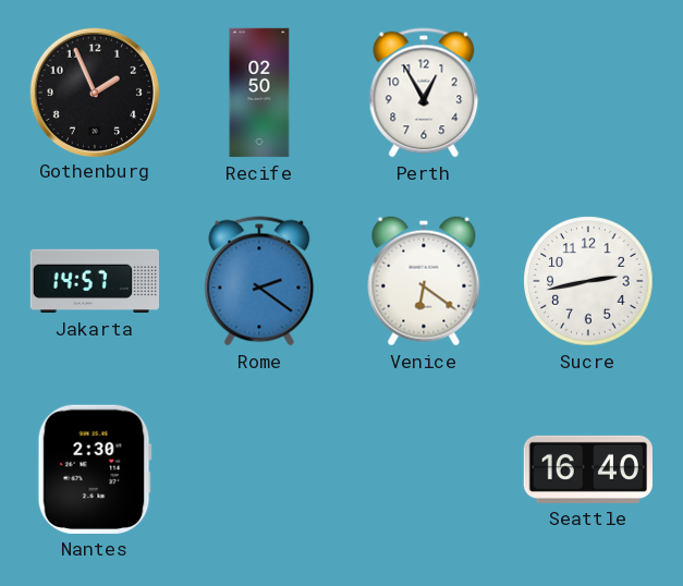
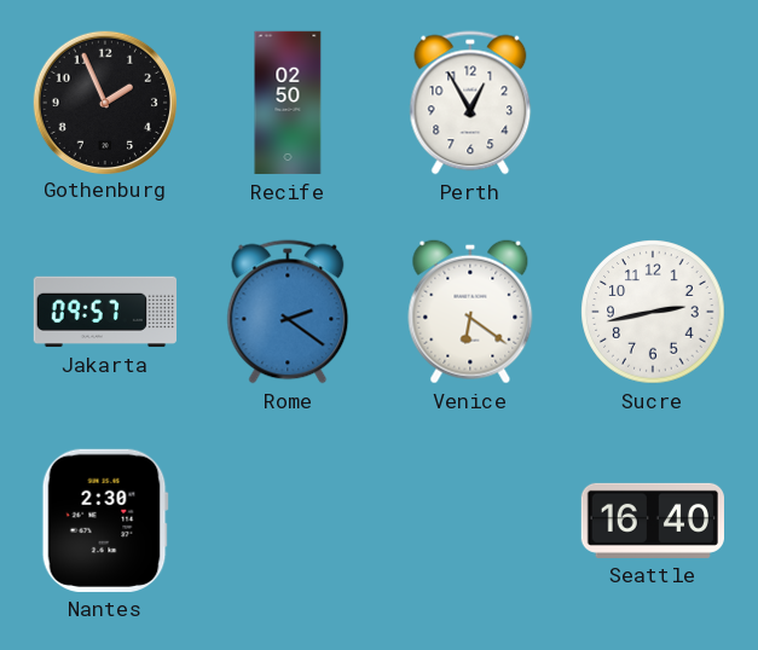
Jakarta: 14:57 -> 09:57
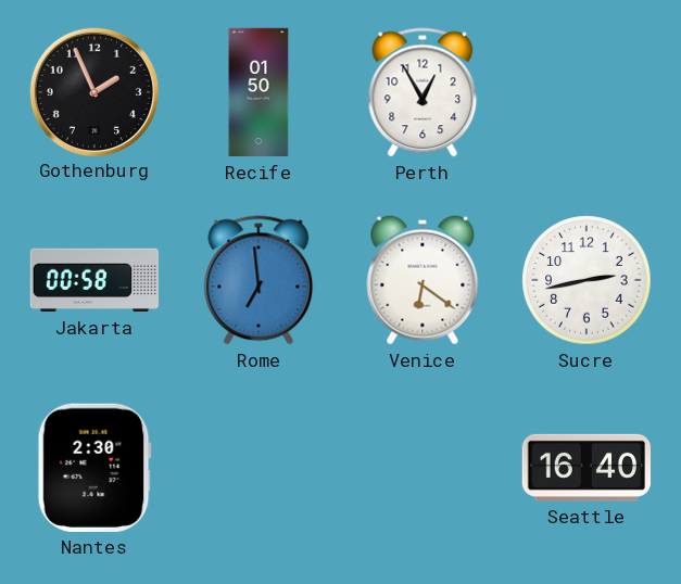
Recife: 02:50 -> 01:50
Jakarta: 09:57 -> 00:58
Rome: 2:21 -> 6:59
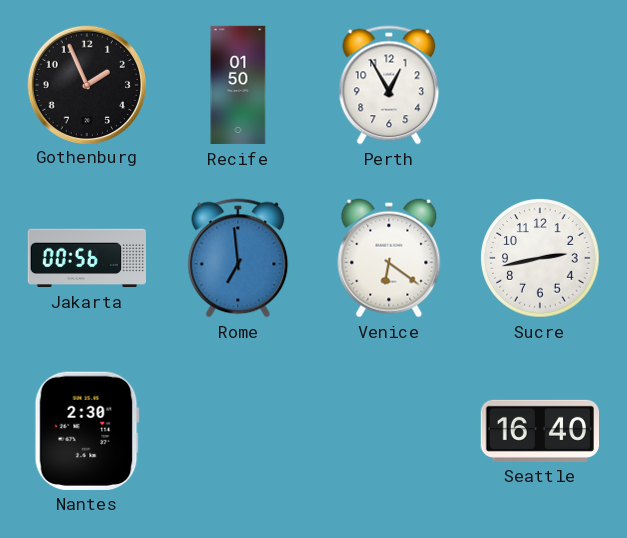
Jakarta: 00:58 -> 00:56
